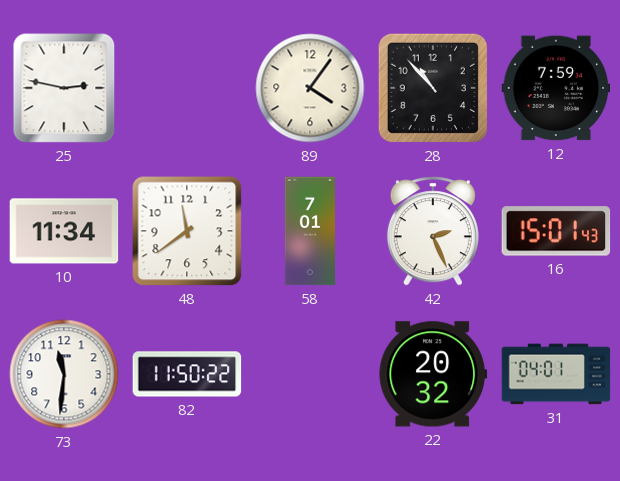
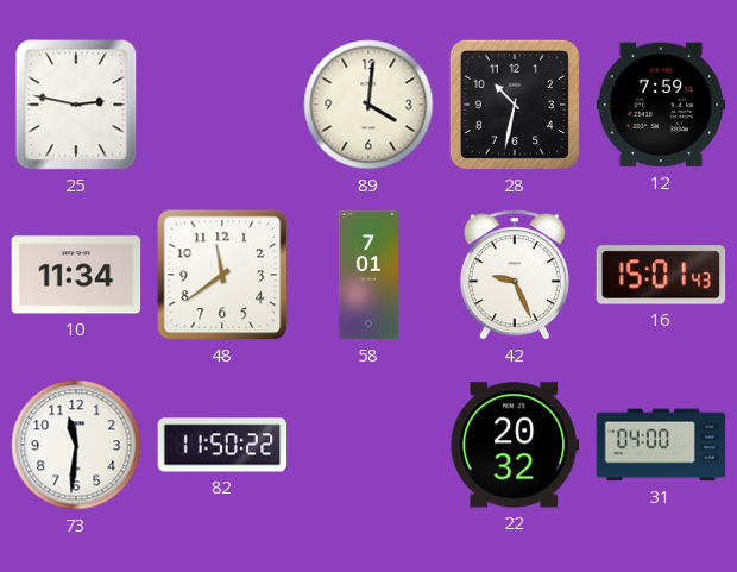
89: 4:06 -> 4:01
28: 10:53 -> 10:32
42: 2:26 -> 9:26
31: 04:01 -> 04:00
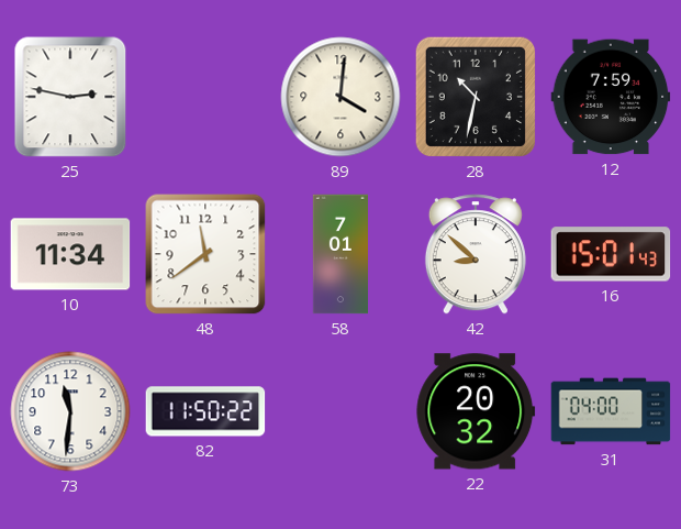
42: 9:26 -> 8:52
